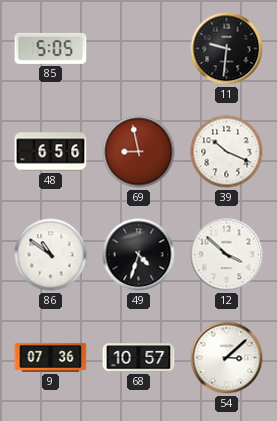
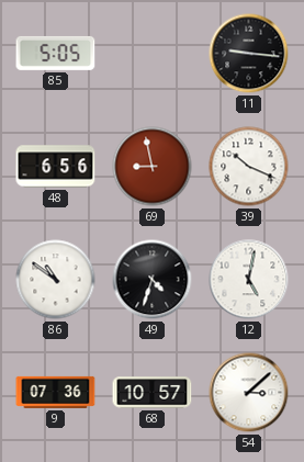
11: 9:31 -> 9:16
12: 3:52 -> 5:02
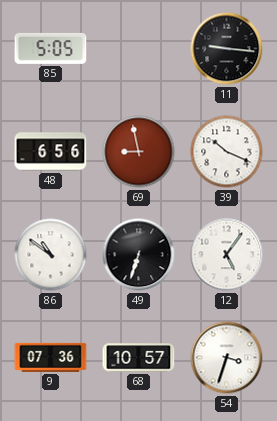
49: 4:33 -> 6:33
12: 5:02 -> 5:06
54: 3:08 -> 3:33
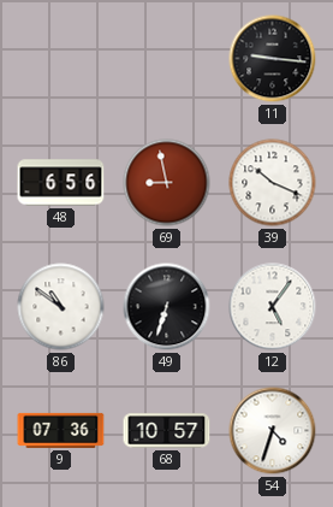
85: 5:05 -> none
54: 3:33 -> 4:33
